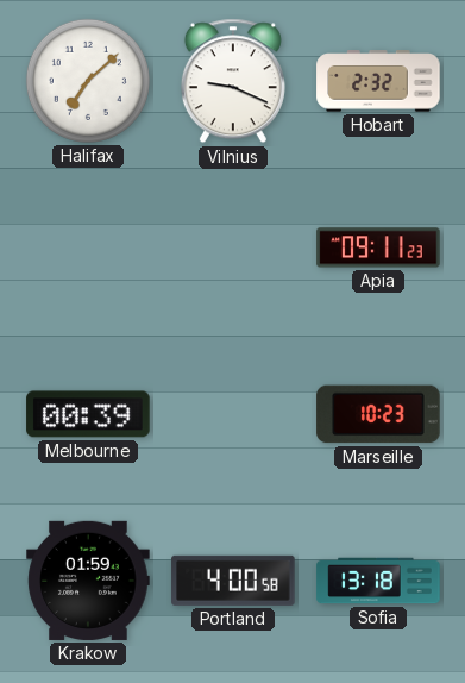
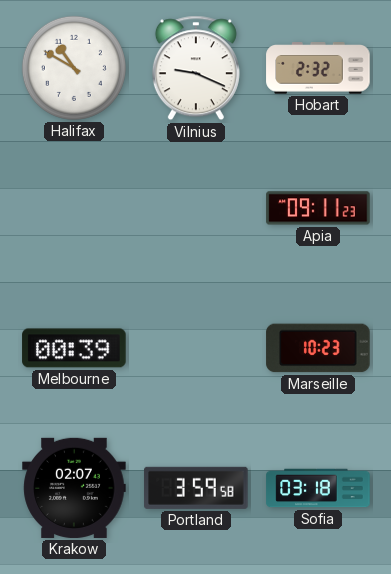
Halifax: 7:08 -> 10:50
Krakow: 01:59 -> 02:07
Portland: 4:00 -> 3:59
Sofia: 13:18 -> 03:18
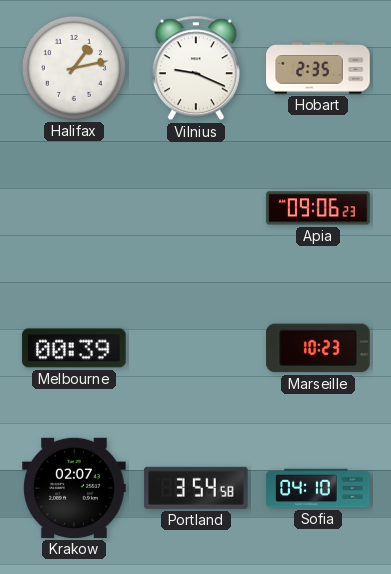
Halifax: 10:50 -> 1:13
Hobart: 2:32 -> 2:35
Apia: 09:11 -> 09:06
Portland: 3:59 -> 3:54
Sofia: 03:18 -> 04:10
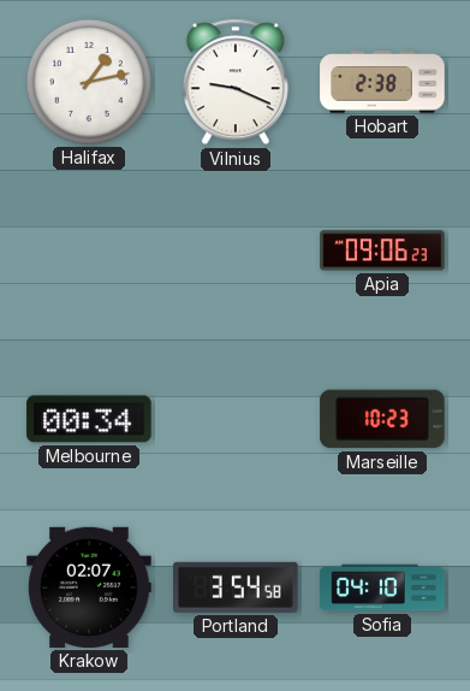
Hobart: 2:35 -> 2:38
Melbourne: 00:39 -> 00:34
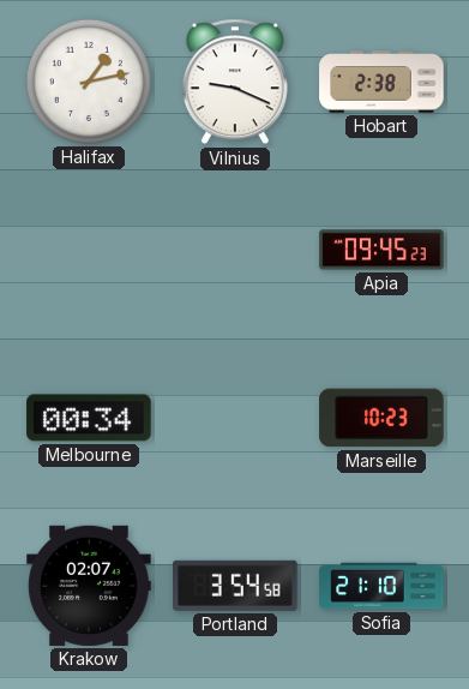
Apia: 09:06 -> 09:45
Sofia: 04:10 -> 21:10
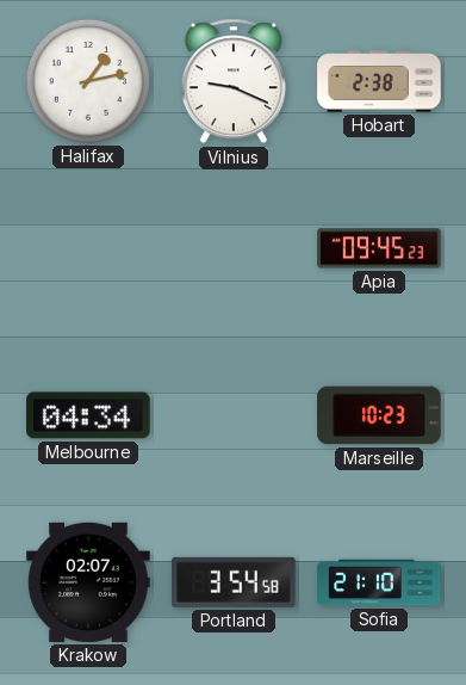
Melbourne: 00:34 -> 04:34
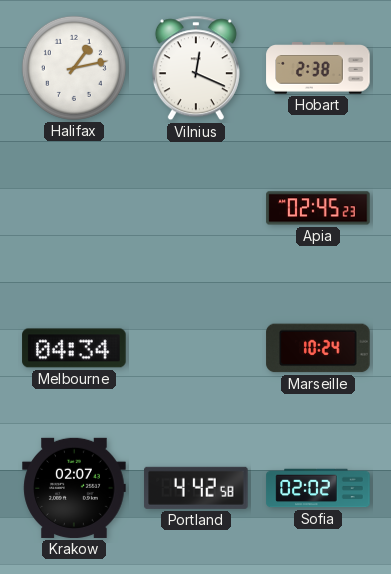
Vilnius: 9:19 -> 12:19
Apia: 09:45 -> 02:45
Marseille: 10:23 -> 10:24
Portland: 3:54 -> 4:42
Sofia: 21:10 -> 02:02
